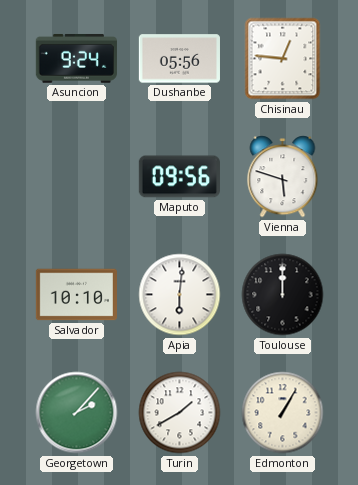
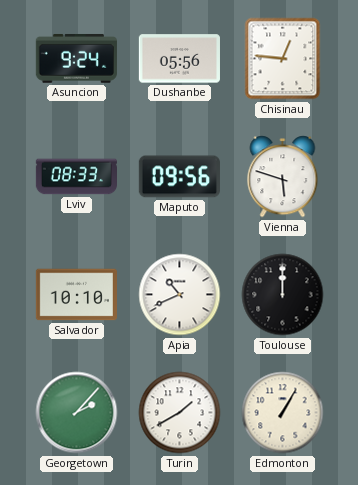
Lviv: none -> 08:33
Apia: 6:01 -> 10:41
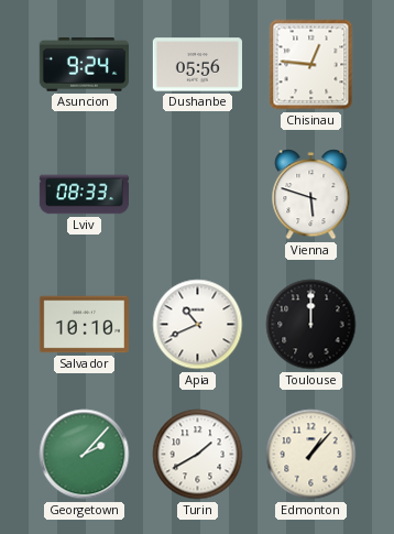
Maputo: 09:56 -> none
Edmonton: 1:05 -> 1:07
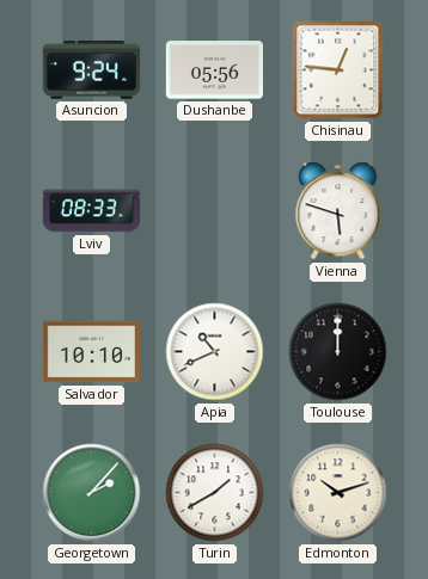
Edmonton: 1:07 -> 10:12
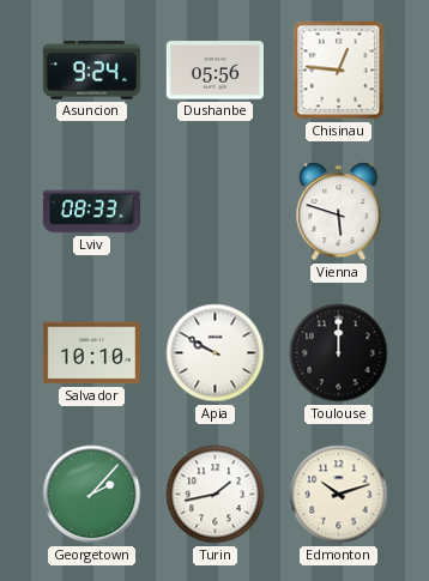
Apia: 10:41 -> 9:50
Turin: 1:40 -> 1:43
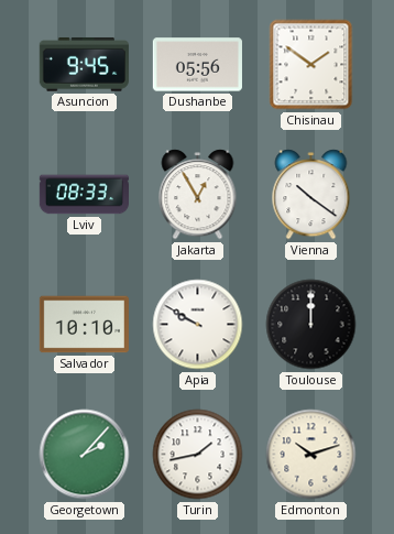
Asuncion: 9:24 -> 9:45
Chisinau: 12:46 -> 1:51
Jakarta: none -> 12:55
Vienna: 5:48 -> 10:21
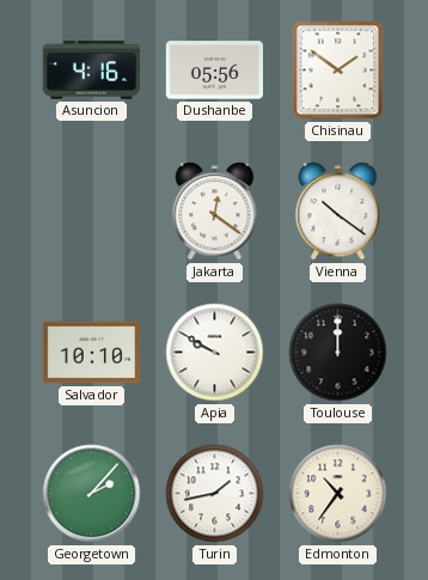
Asuncion: 9:45 -> 4:16
Lviv: 08:33 -> none
Jakarta: 12:55 -> 12:21
Edmonton: 10:12 -> 10:36
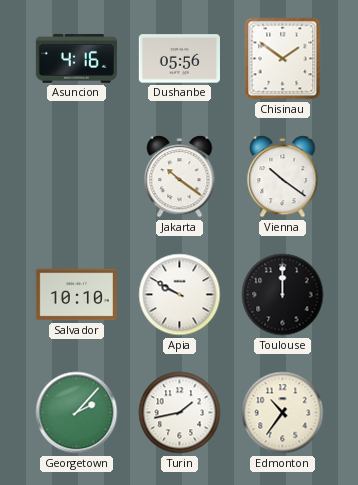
Jakarta: 12:21 -> 10:21
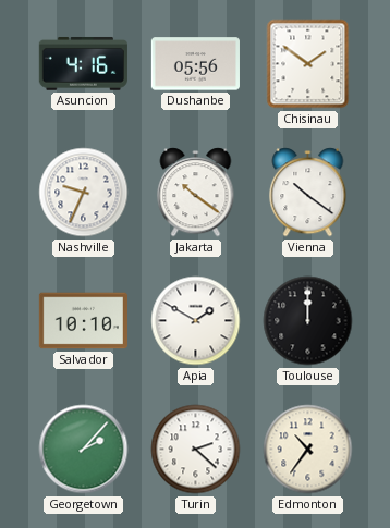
Nashville: none -> 9:34
Apia: 9:50 -> 1:50
Turin: 1:43 -> 2:22
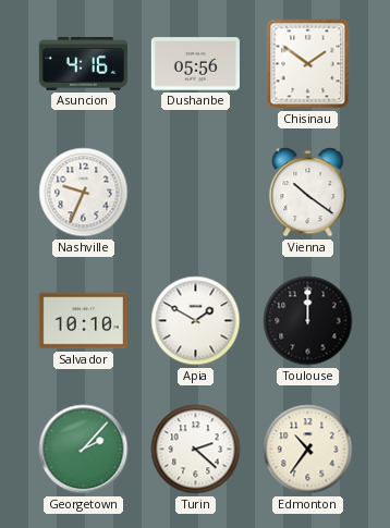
Jakarta: 10:21 -> none
